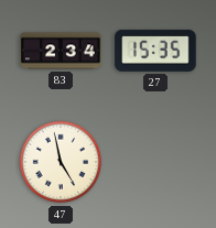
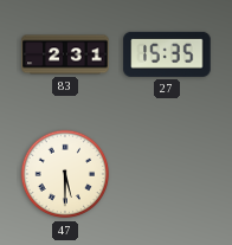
83: 2:34 -> 2:31
47: 4:58 -> 5:30
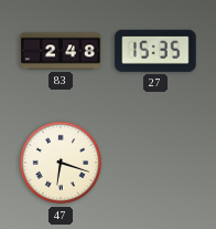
83: 2:31 -> 2:48
47: 5:30 -> 6:18
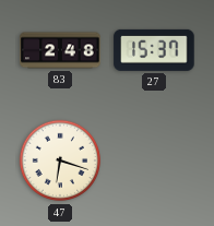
27: 15:35 -> 15:37
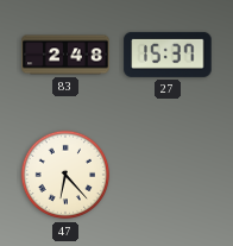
47: 6:18 -> 6:23
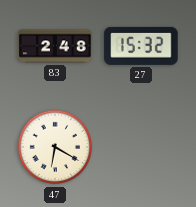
27: 15:37 -> 15:32
47: 6:23 -> 6:20
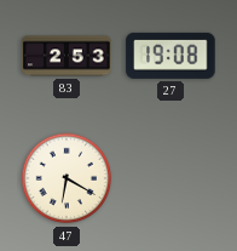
83: 2:48 -> 2:53
27: 15:32 -> 19:08
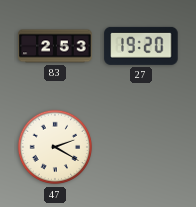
27: 19:08 -> 19:20
47: 6:20 -> 2:20
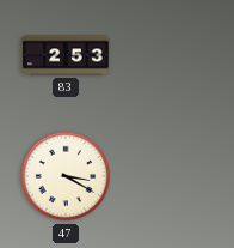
27: 19:20 -> none
47: 2:20 -> 3:20
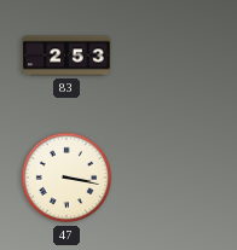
47: 3:20 -> 3:17
